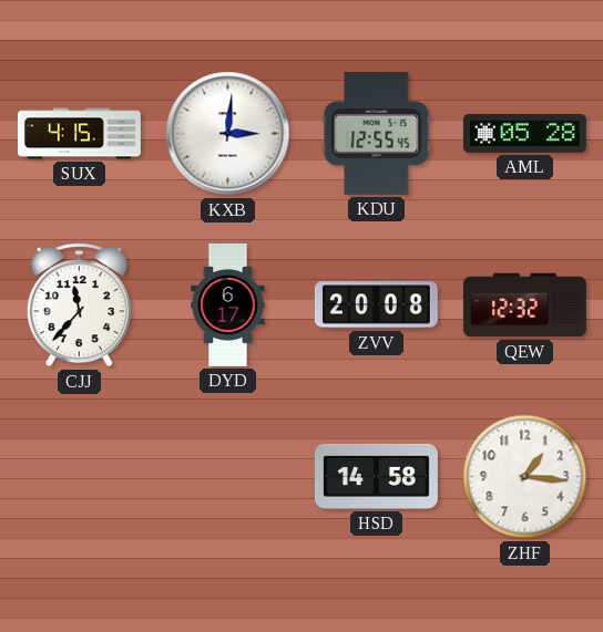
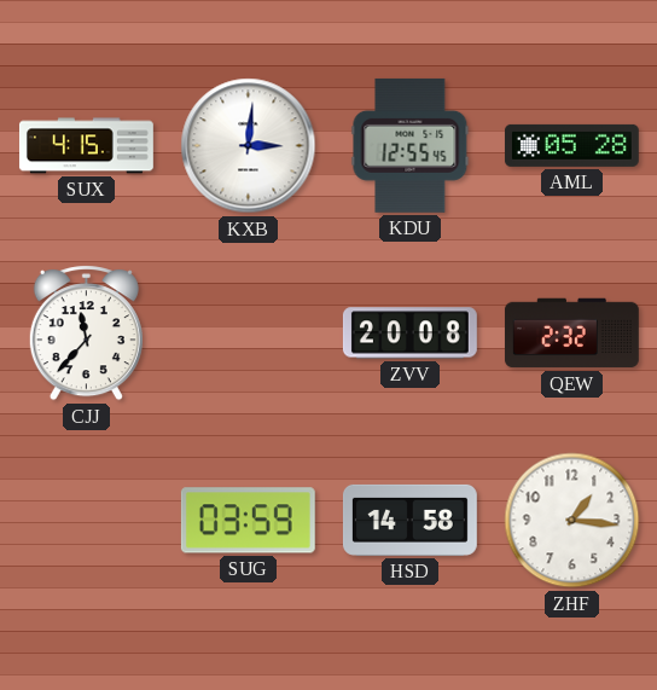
DYD: 6:17 -> none
QEW: 12:32 -> 2:32
SUG: none -> 03:59
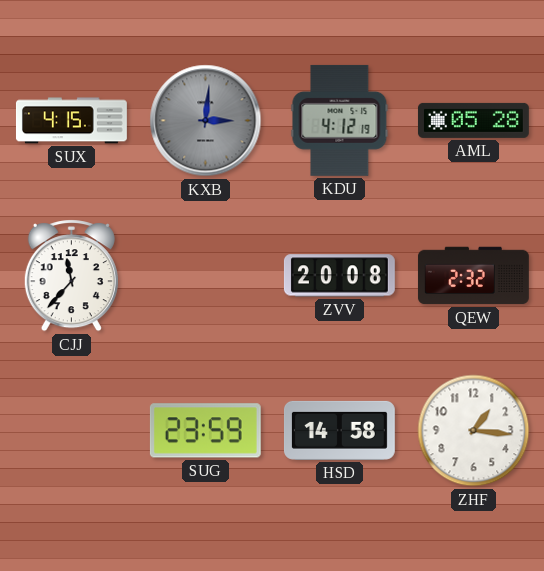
KXB dial: white -> grey
KDU: 12:55 -> 4:12
SUG: 03:59 -> 23:59
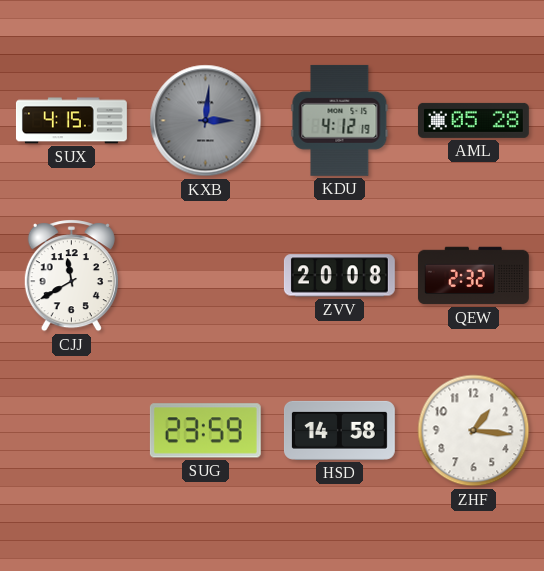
CJJ: 11:37 -> 11:40
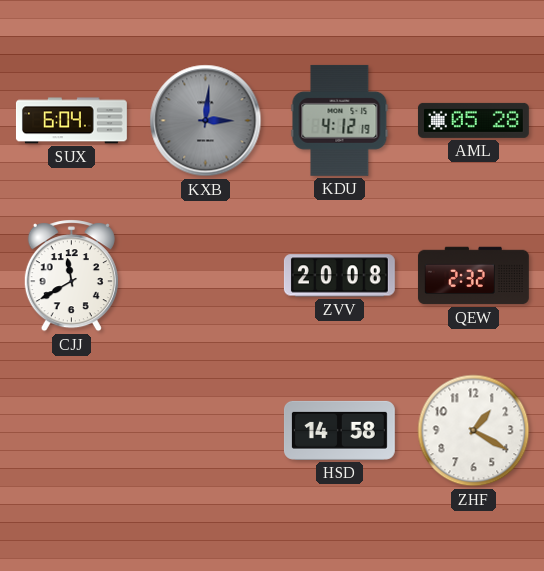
SUX: 4:15 -> 6:04
SUG: 23:59 -> none
ZHF: 1:16 -> 1:20
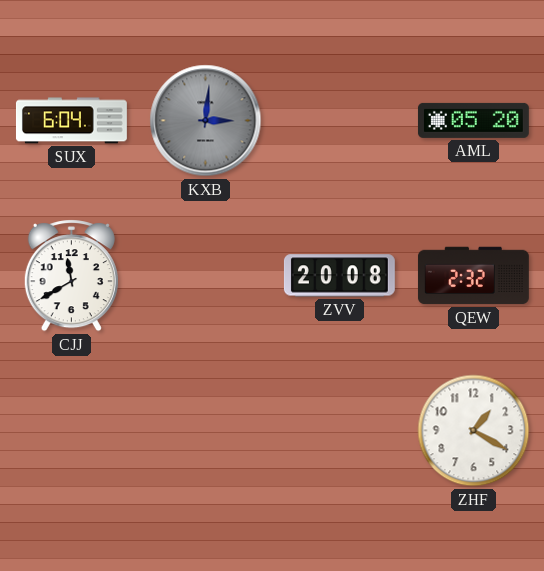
KDU: 4:12 -> none
AML: 05:28 -> 05:20
HSD: 14:58 -> none
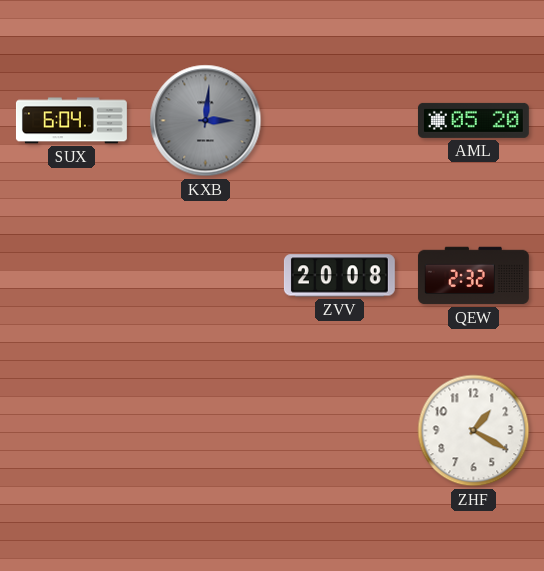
CJJ: 11:40 -> none
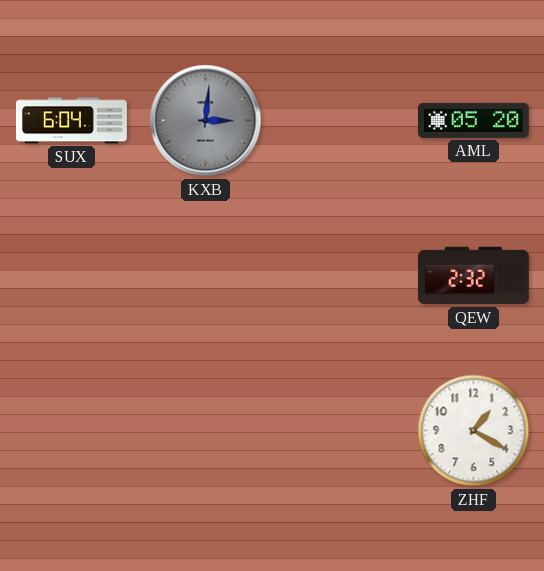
ZVV: 20:08 -> none
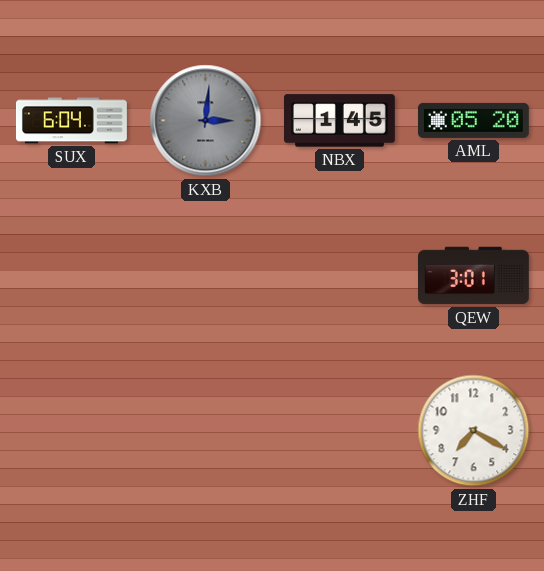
NBX: none -> 1:45
QEW: 2:32 -> 3:01
ZHF: 1:20 -> 7:20
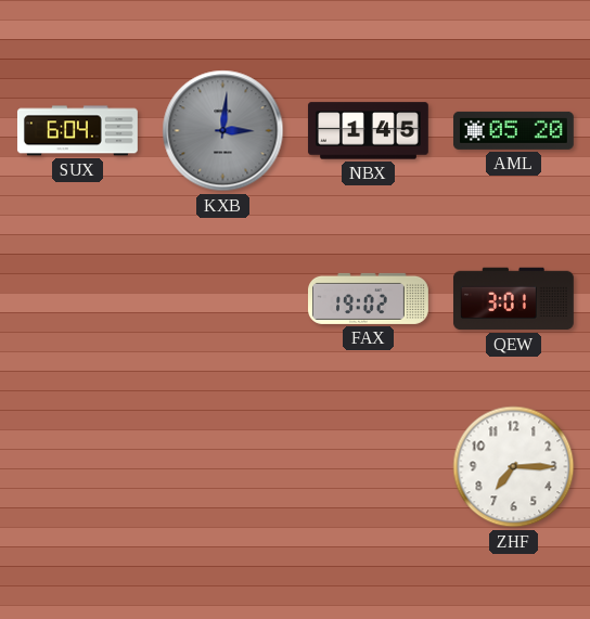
FAX: none -> 19:02
ZHF: 7:20 -> 7:15
